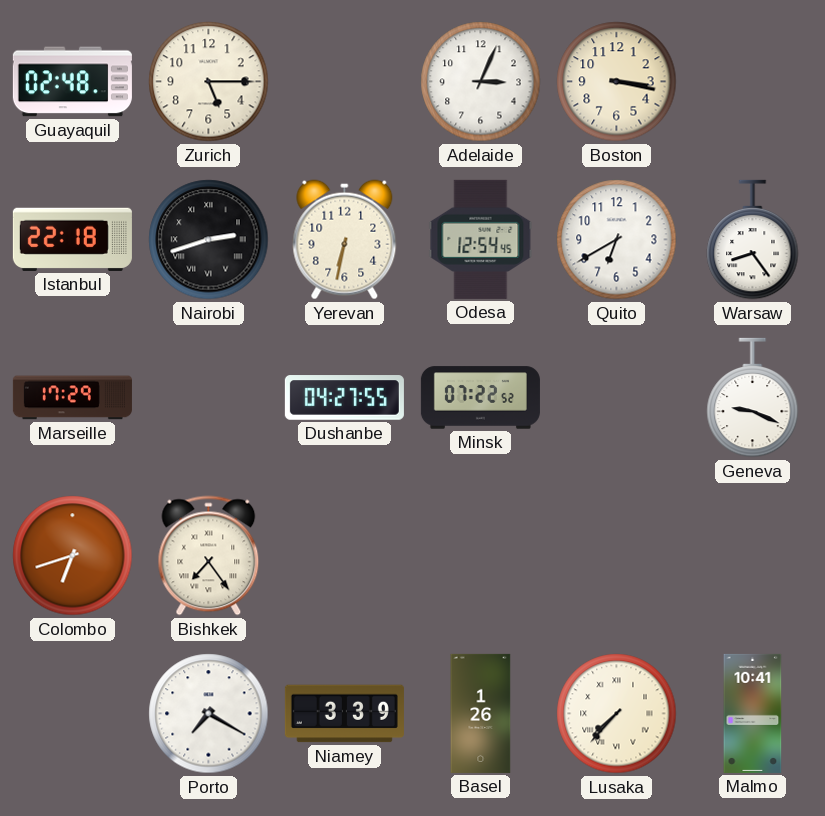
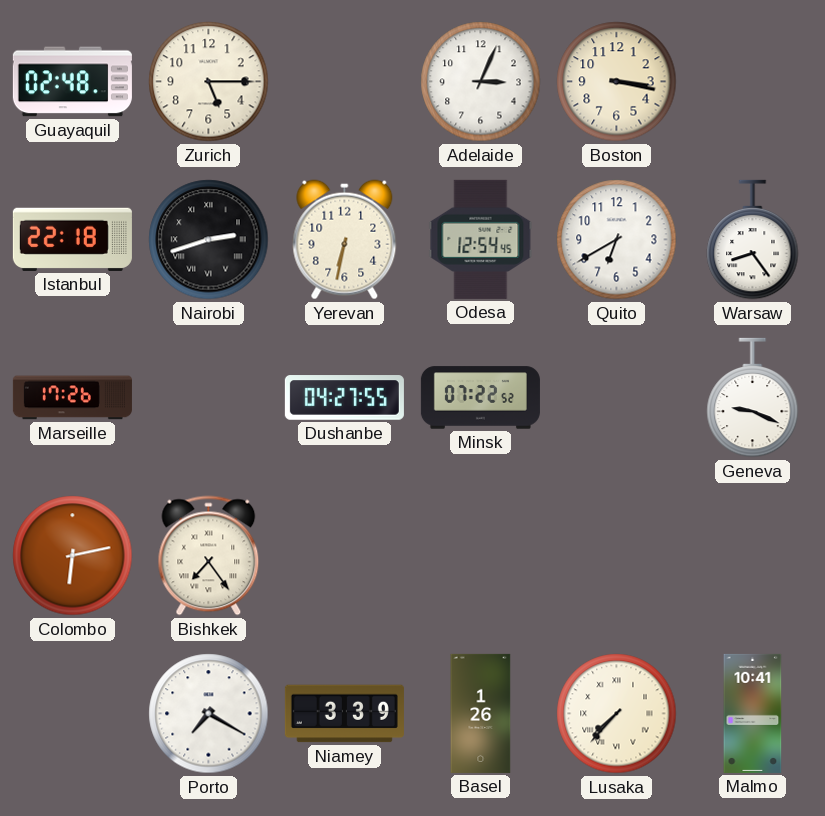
Marseille: 17:29 -> 17:26
Colombo: 6:42 -> 6:13
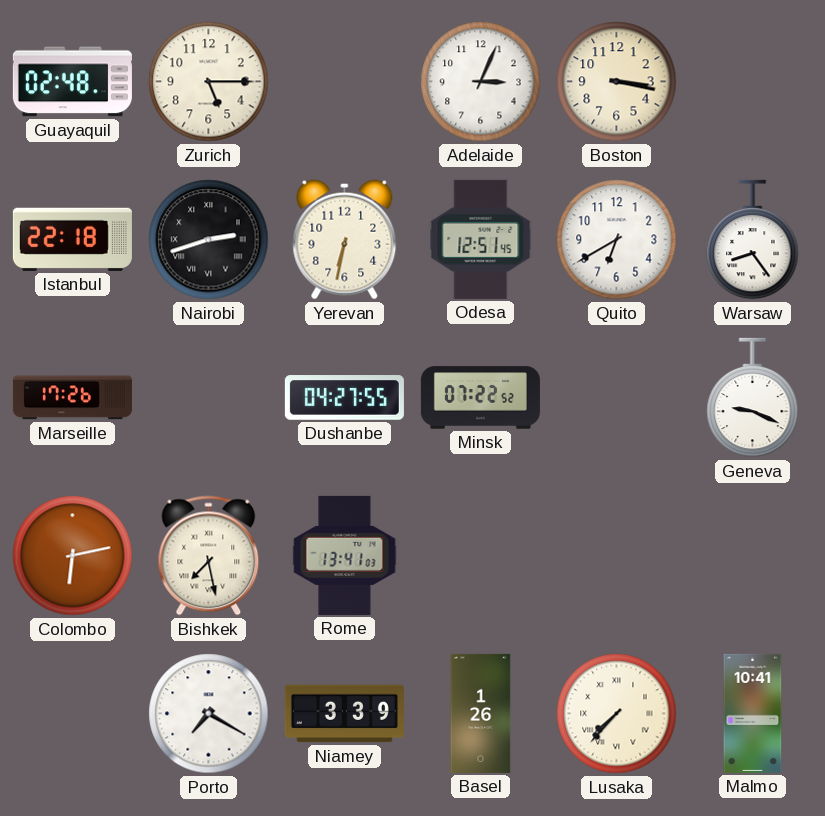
Odesa: 12:54 -> 12:51
Bishkek: 7:24 -> 7:28
Rome: none -> 13:41
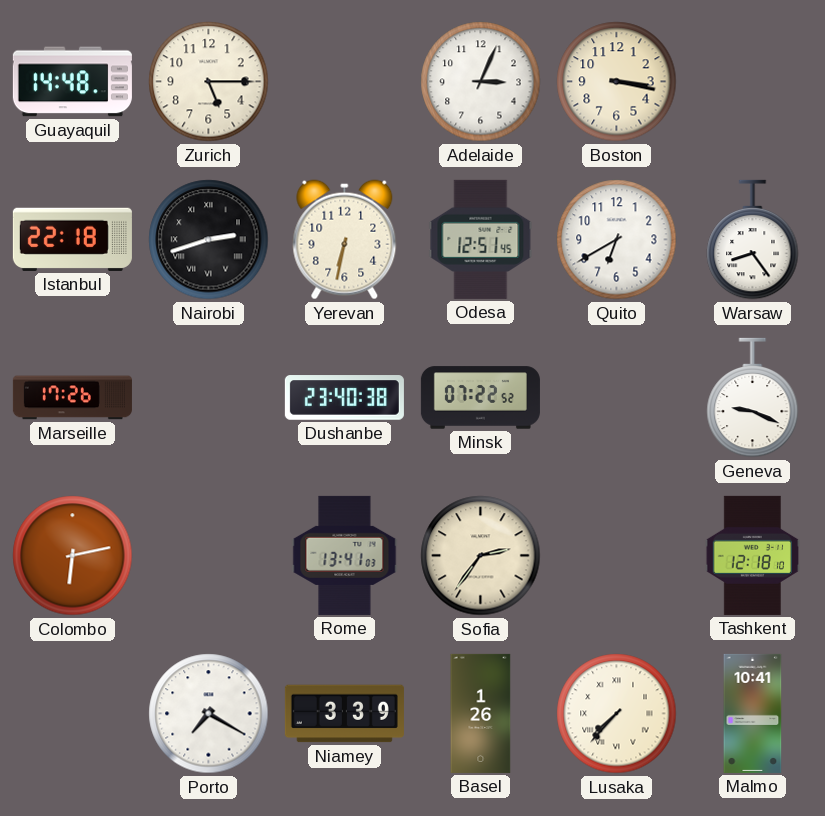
Guayaquil: 02:48 -> 14:48
Dushanbe: 04:27 -> 23:40
Bishkek: 7:28 -> none
Sofia: none -> 2:36
Tashkent: none -> 12:18
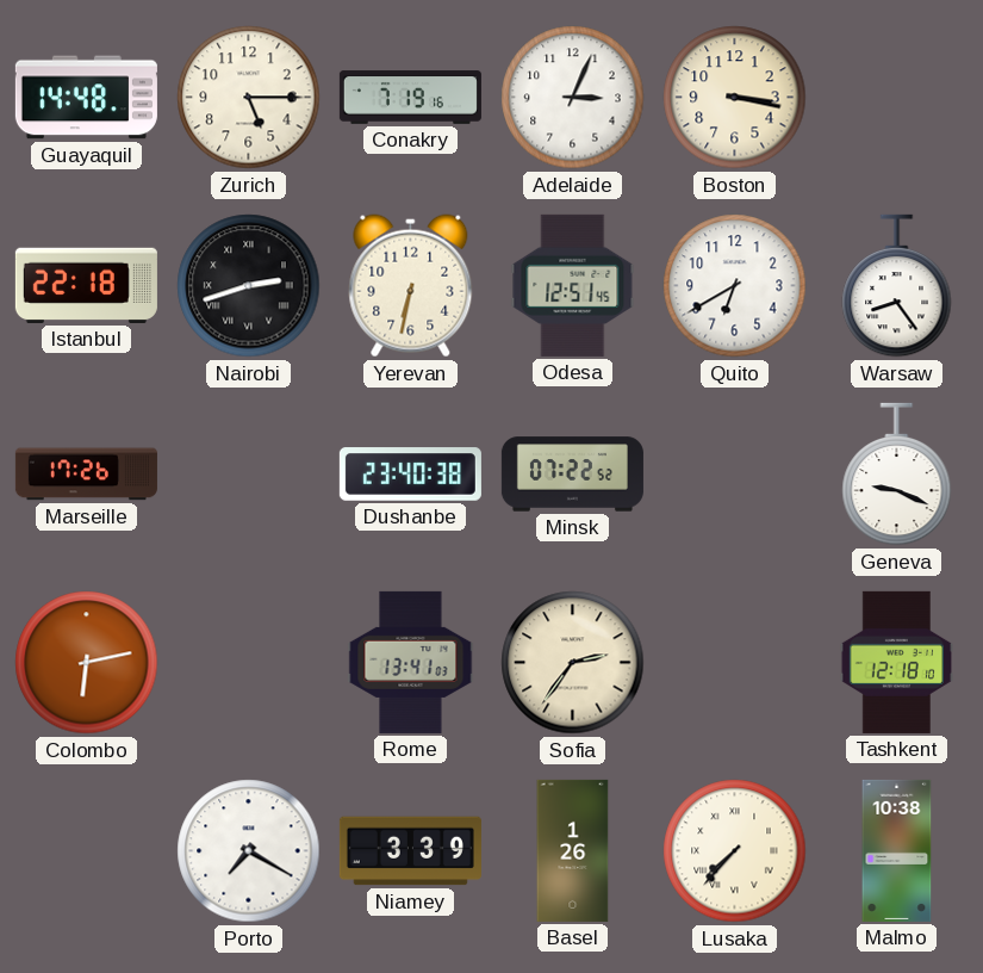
Conakry: none -> 7:19
Malmo: 10:41 -> 10:38
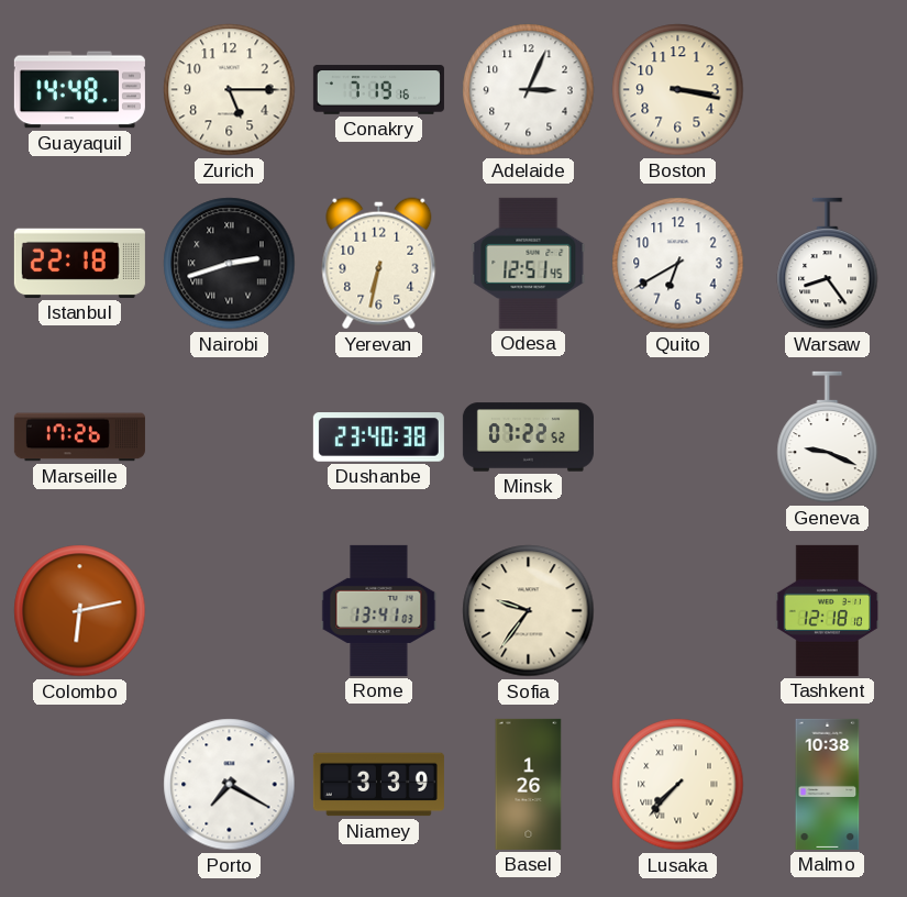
Sofia: 2:36 -> 9:36
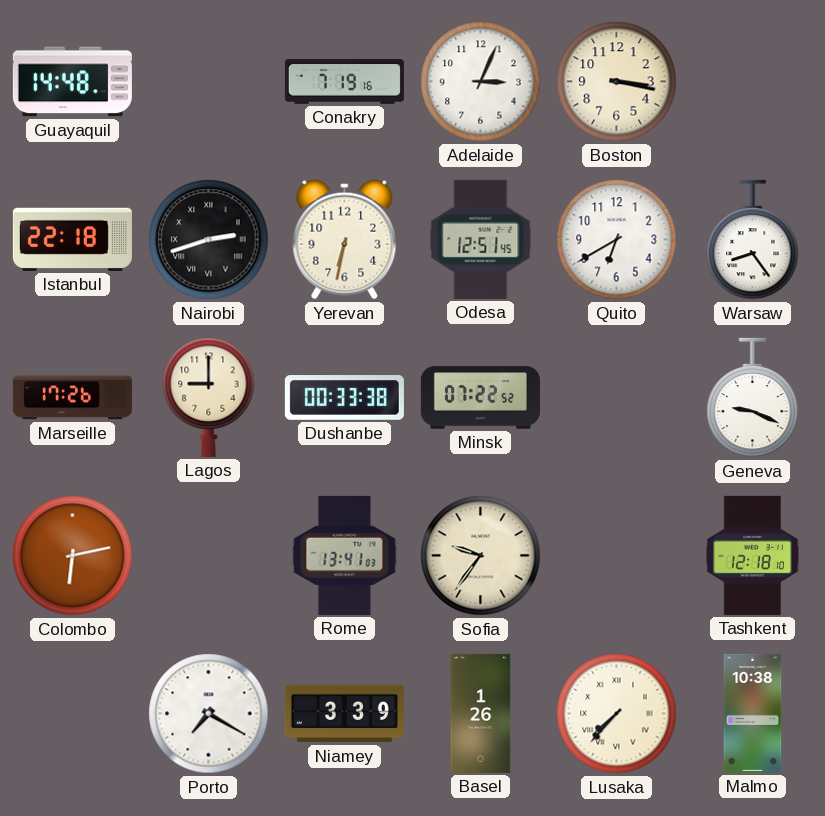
Zurich: 5:15 -> none
Lagos: none -> 9:00
Dushanbe: 23:40 -> 00:33
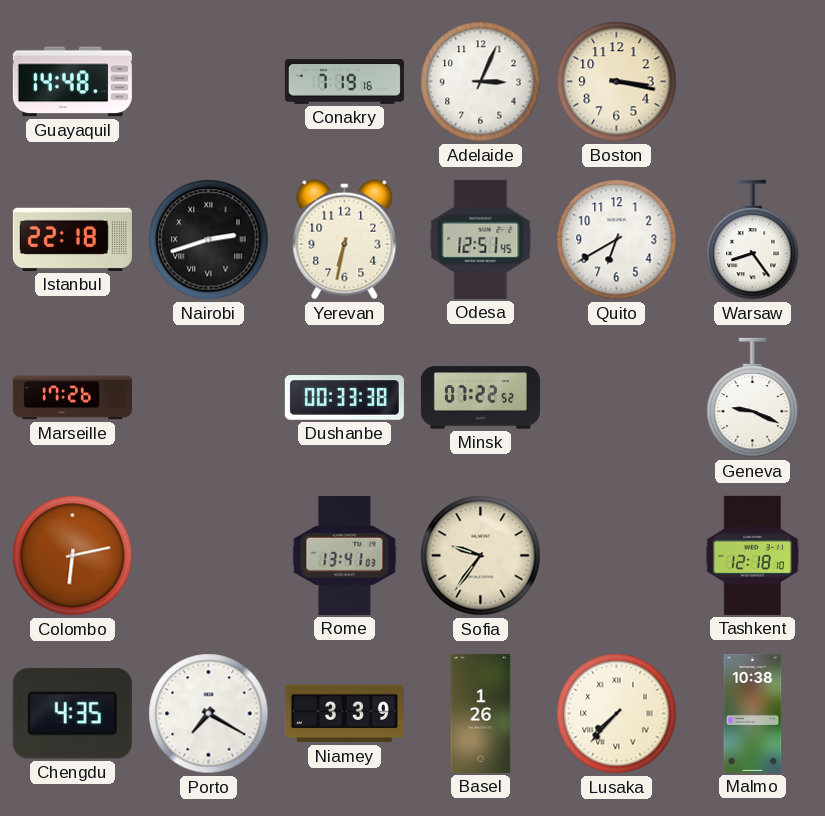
Lagos: 9:00 -> none
Chengdu: none -> 4:35
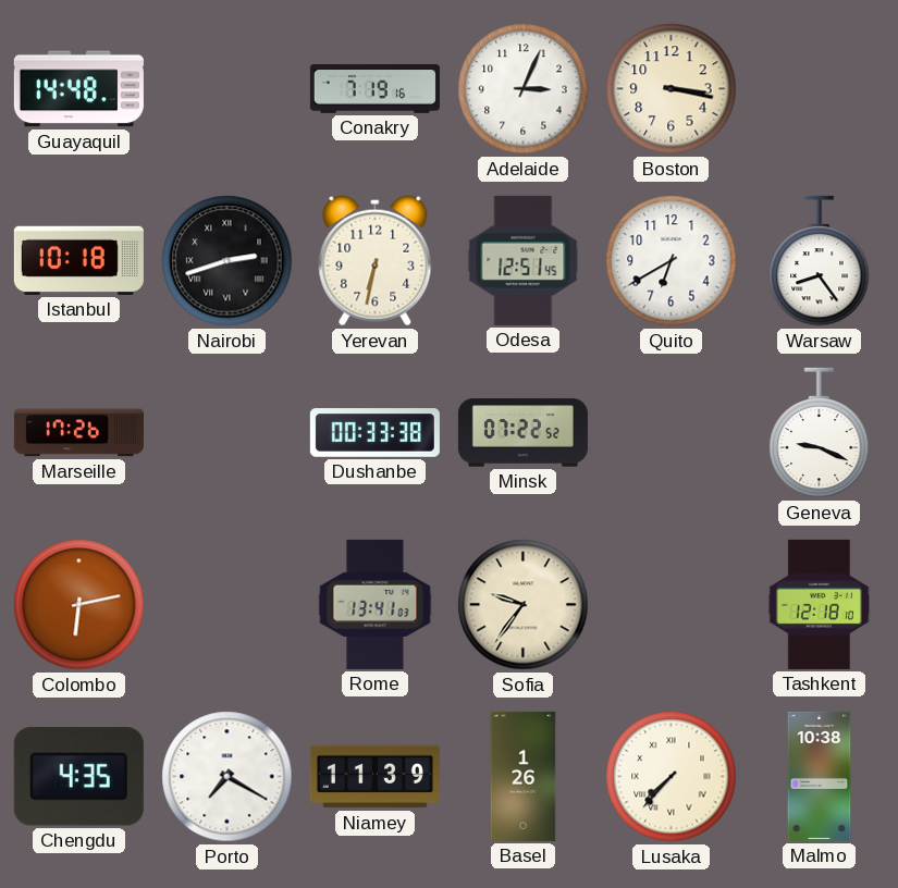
Istanbul: 22:18 -> 10:18
Niamey: 3:39 -> 11:39
